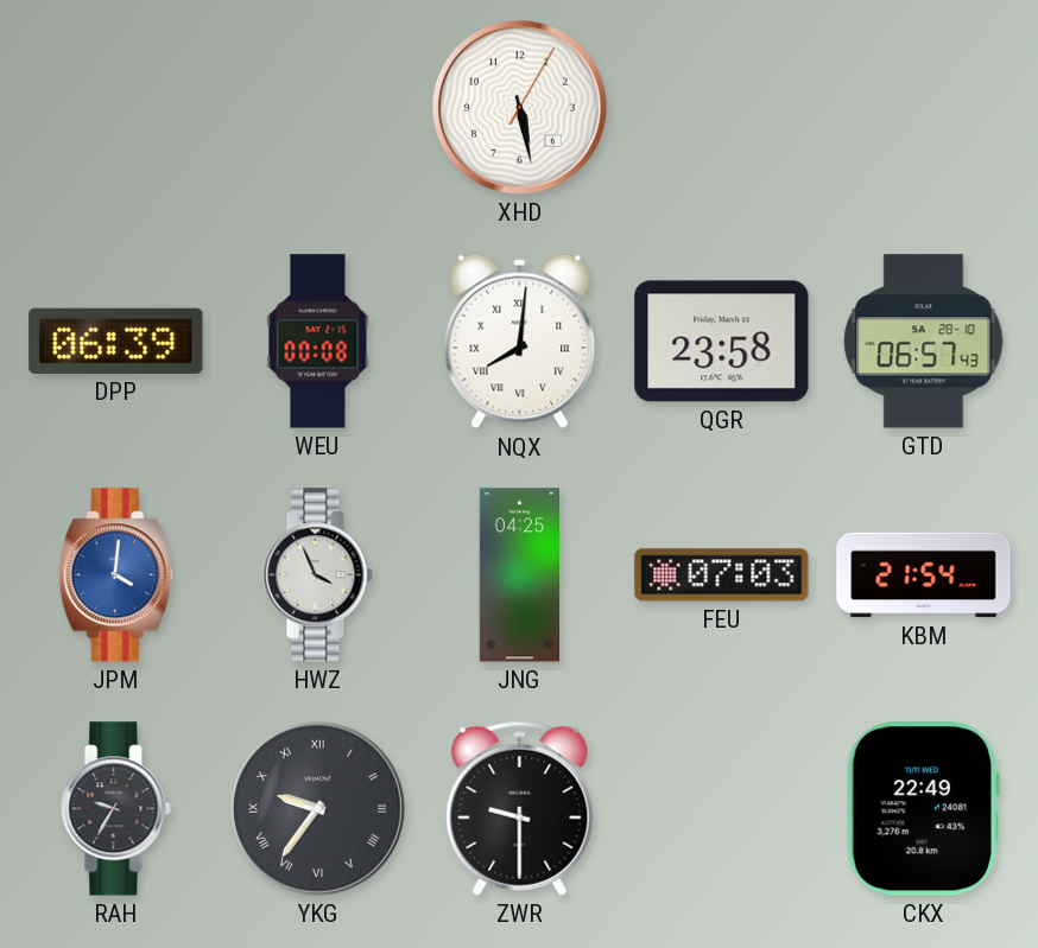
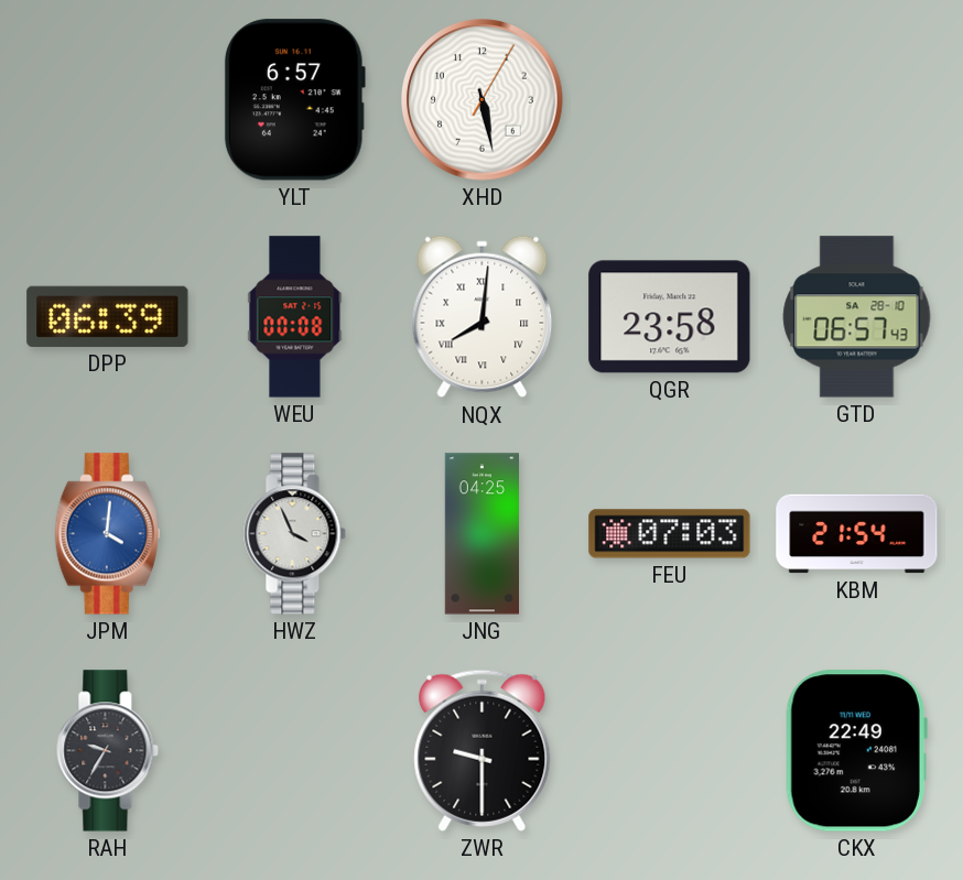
YLT: none -> 6:57
YKG: 9:36 -> none
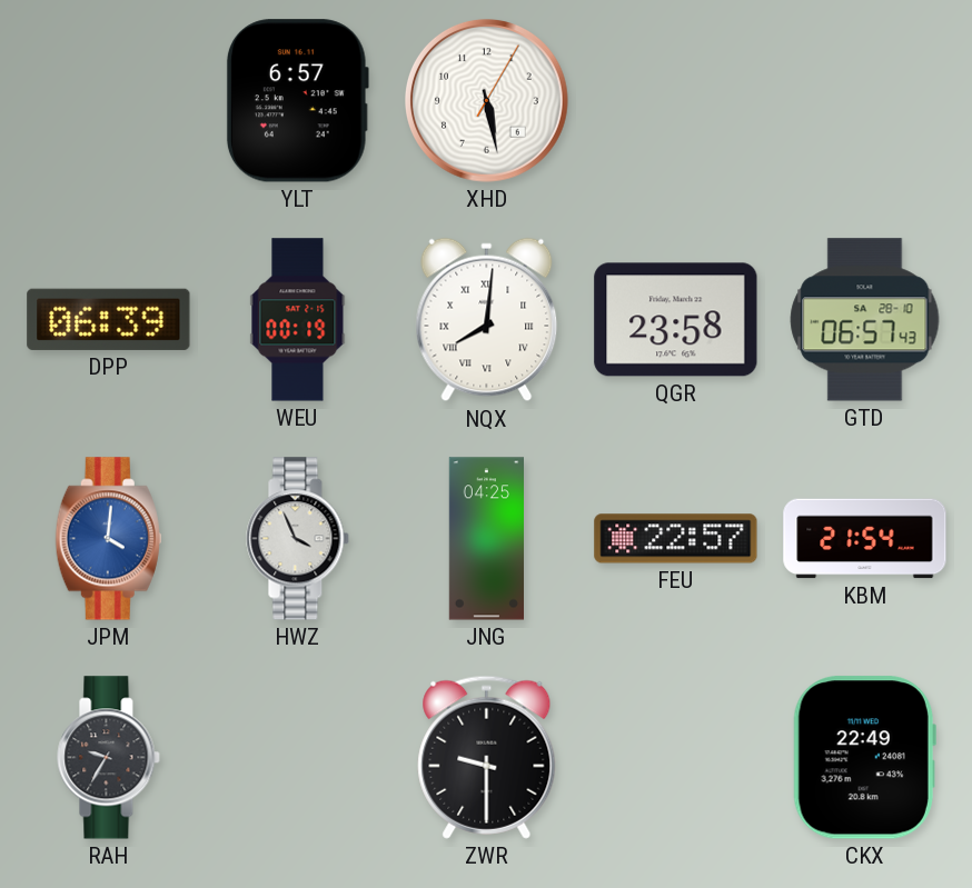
WEU: 00:08 -> 00:19
FEU: 07:03 -> 22:57
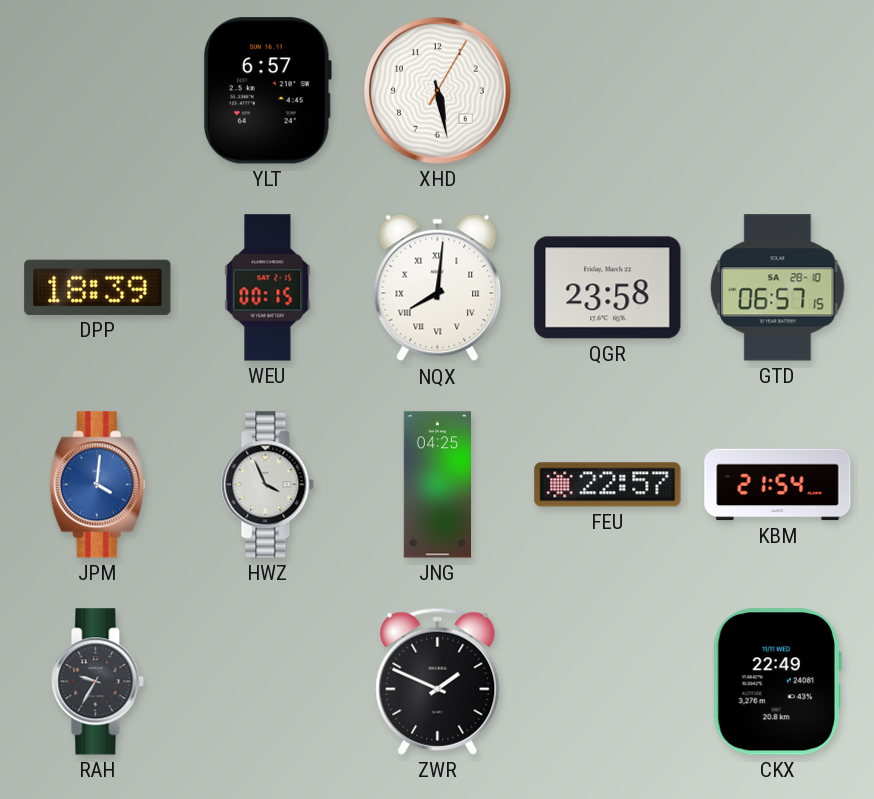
DPP: 06:39 -> 18:39
WEU: 00:19 -> 00:15
GTD: 06:57:43 -> 06:57:15
ZWR: 9:30 -> 1:49
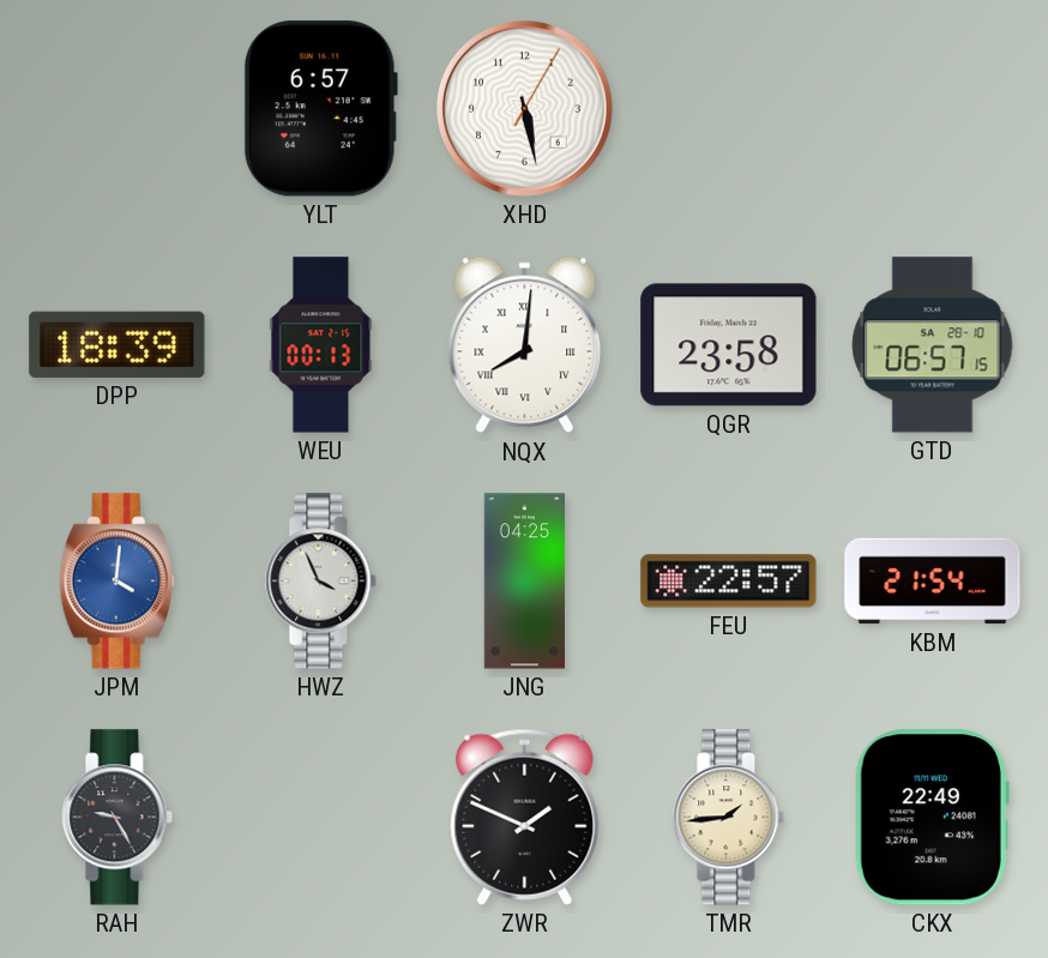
WEU: 00:15 -> 00:13
RAH: 9:35 -> 9:25
TMR: none -> 1:44
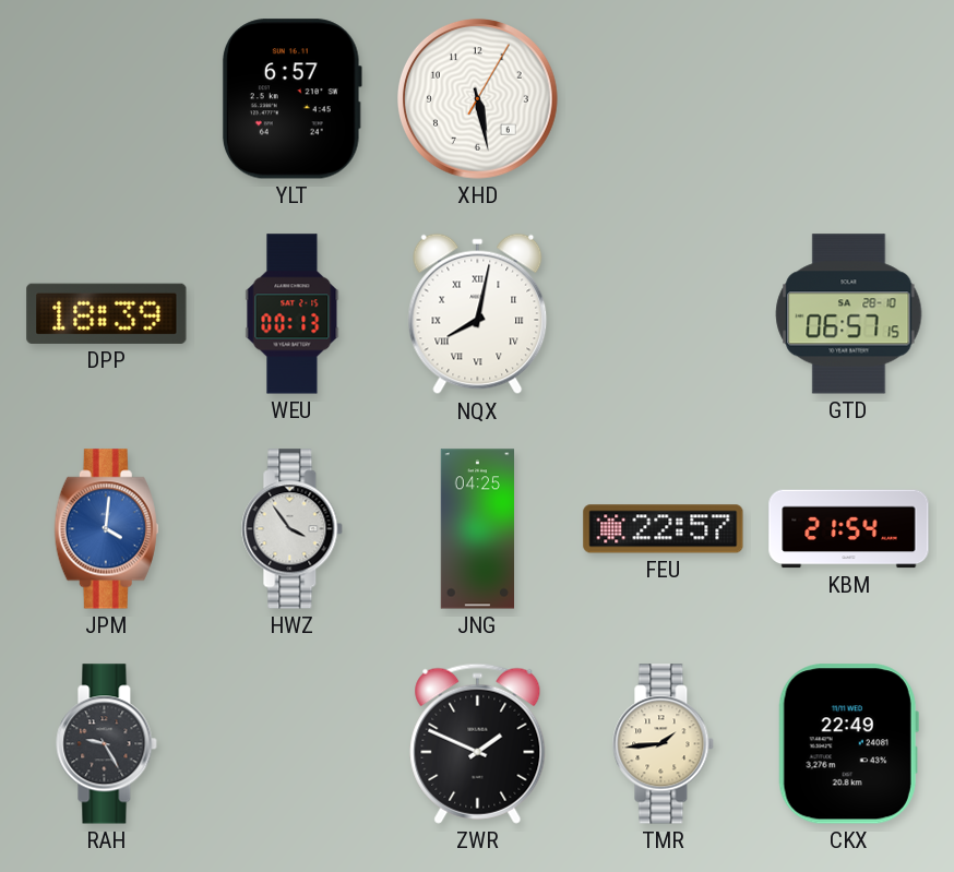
NQX: 8:01 -> 8:02
QGR: 23:58 -> none
HWZ: 3:56 -> 3:54
